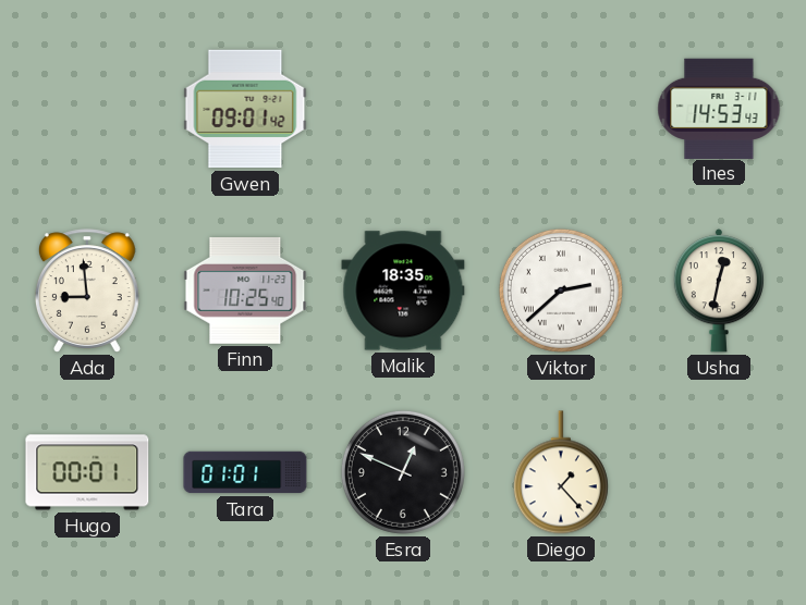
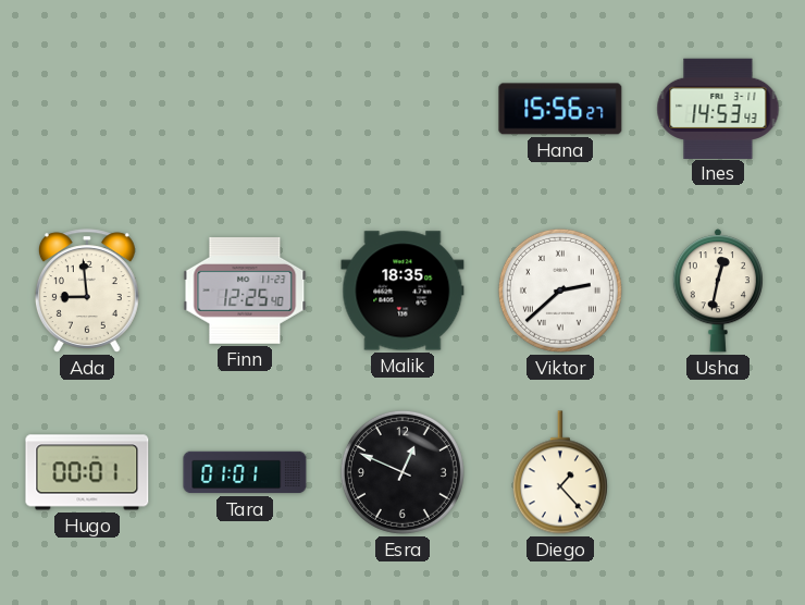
Gwen: 09:01 -> none
Hana: none -> 15:56
Finn: 10:25 -> 12:25
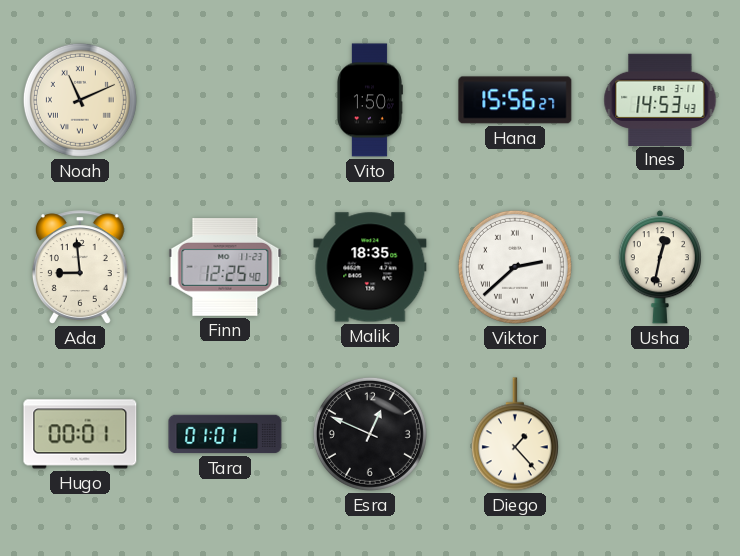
Noah: none -> 11:11
Vito: none -> 1:50
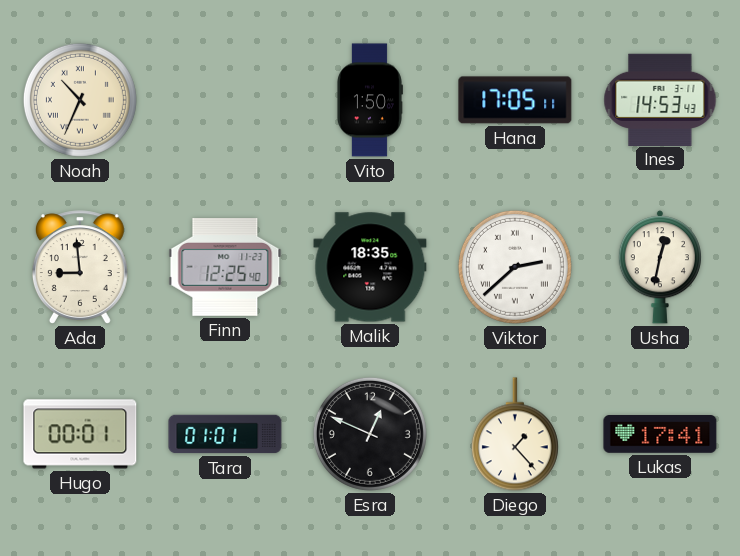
Noah: 11:11 -> 10:34
Hana: 15:56 -> 17:05
Lukas: none -> 17:41
